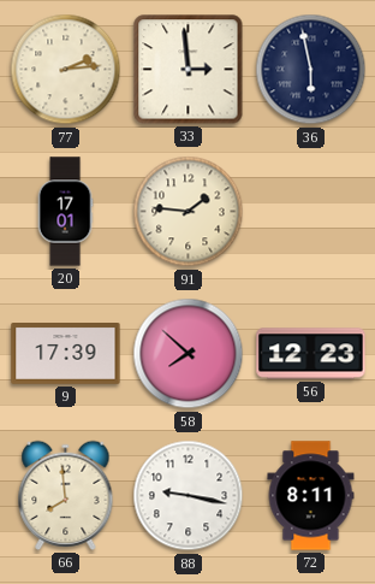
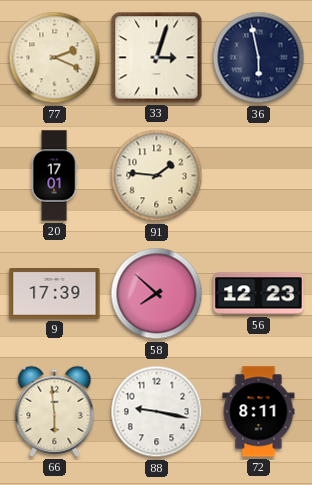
77: 2:14 -> 2:19
33: 2:59 -> 3:03
66: 7:59 -> 5:59
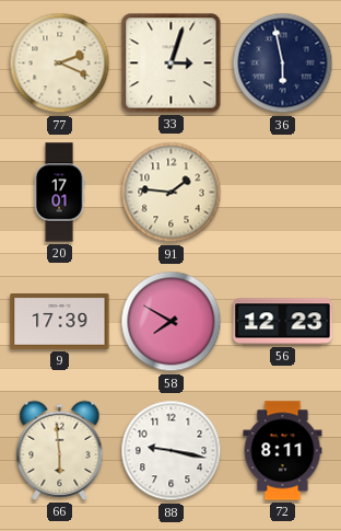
58: 7:52 -> 7:50
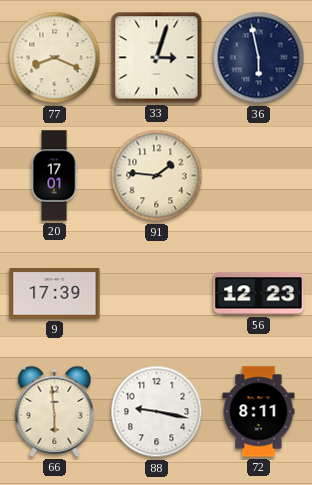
77: 2:19 -> 8:19
58: 7:50 -> none
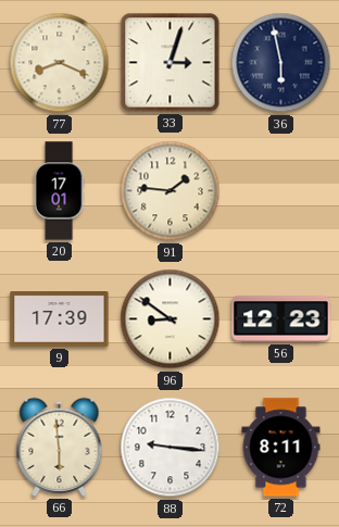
96: none -> 8:51
88: 9:17 -> 9:16
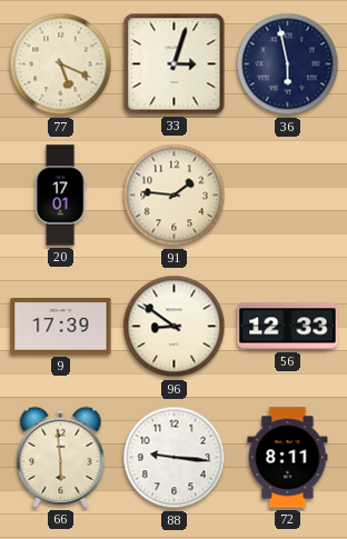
77: 8:19 -> 5:19
56: 12:23 -> 12:33
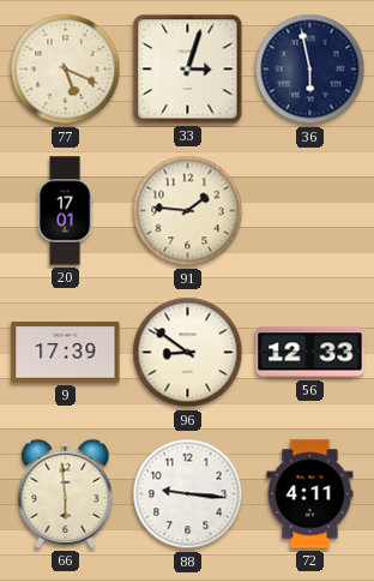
72: 8:11 -> 4:11
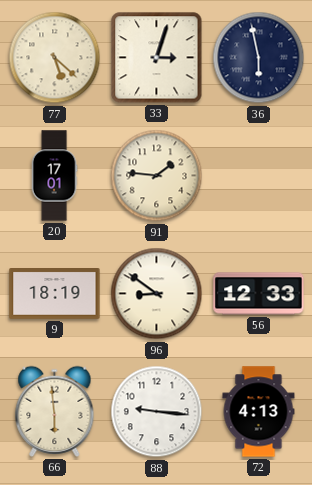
77: 5:19 -> 5:22
9: 17:39 -> 18:19
72: 4:11 -> 4:13
